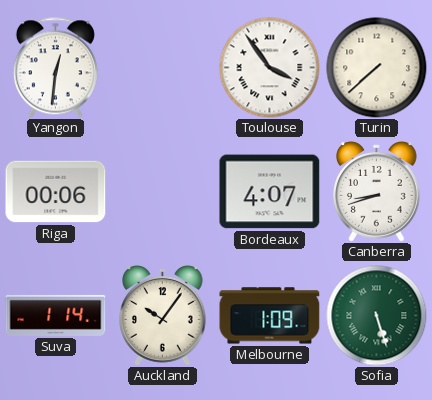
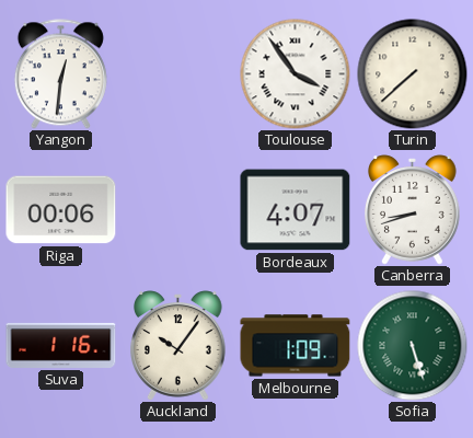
Suva: 1:14 -> 1:16
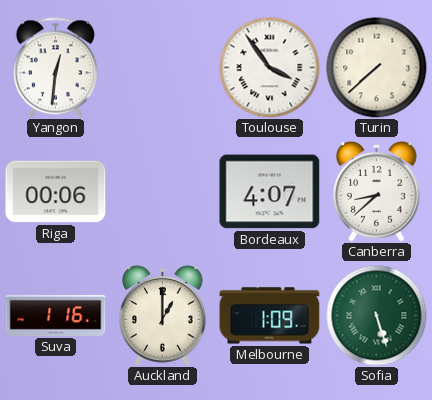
Canberra: 8:42 -> 8:38
Auckland: 10:06 -> 1:00
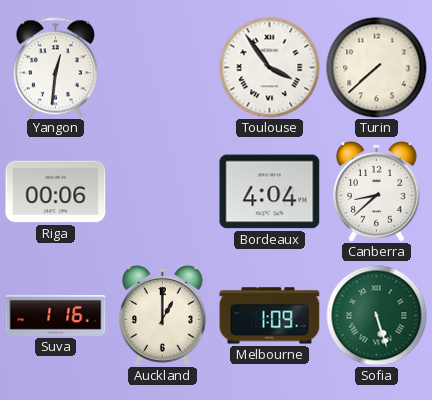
Bordeaux: 4:07 -> 4:04
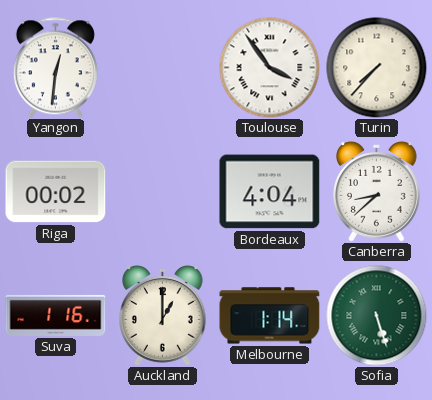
Turin: 7:38 -> 7:37
Riga: 00:06 -> 00:02
Melbourne: 1:09 -> 1:14
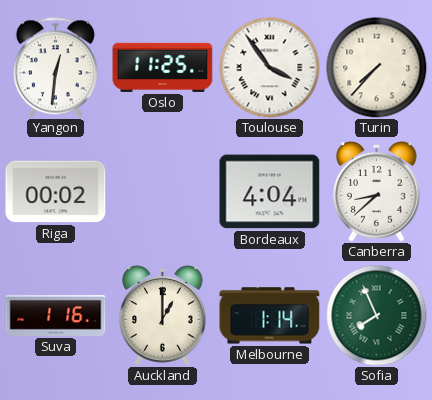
Oslo: none -> 11:25
Sofia: 5:27 -> 7:56
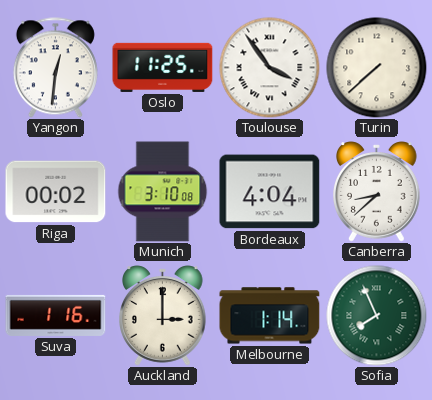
Turin: 7:37 -> 7:38
Munich: none -> 3:10
Auckland: 1:00 -> 3:00
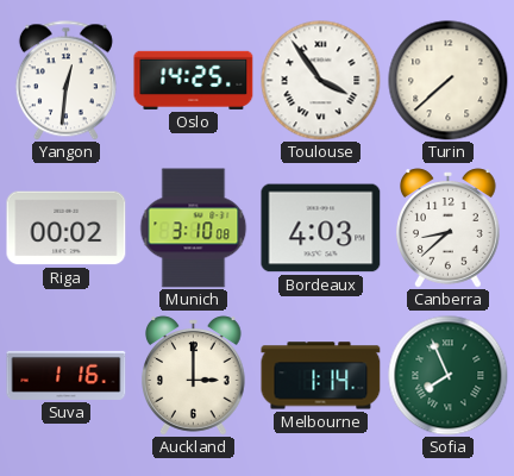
Oslo: 11:25 -> 14:25
Bordeaux: 4:04 -> 4:03
